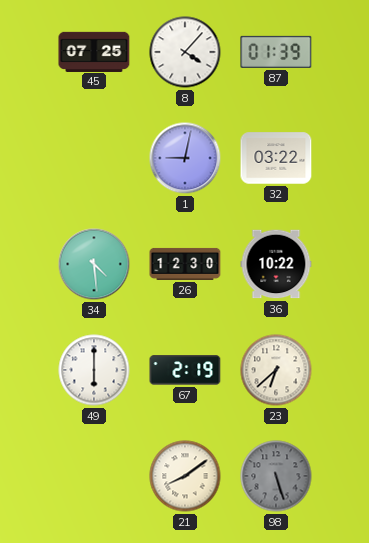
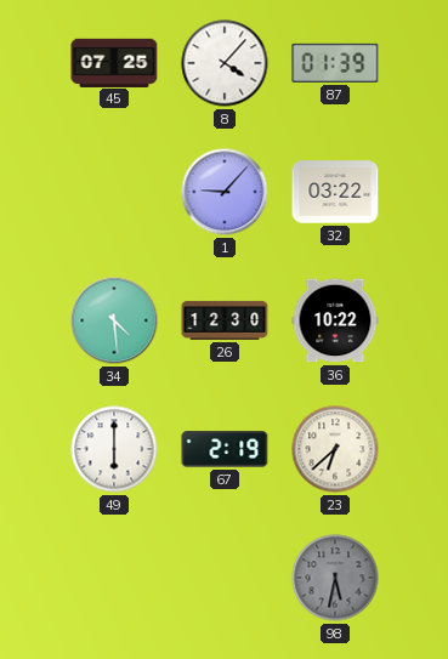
1: 9:02 -> 9:07
21: 8:09 -> none
98: 5:27 -> 5:32
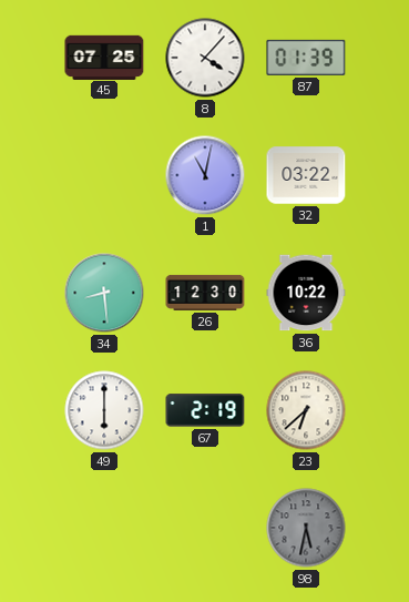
1: 9:07 -> 11:02
34: 4:29 -> 8:29
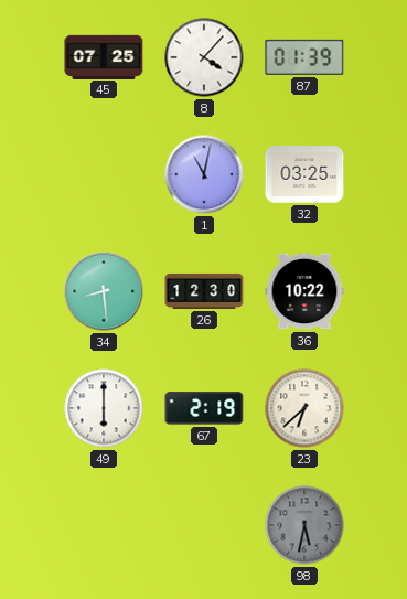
32: 03:22 -> 03:25
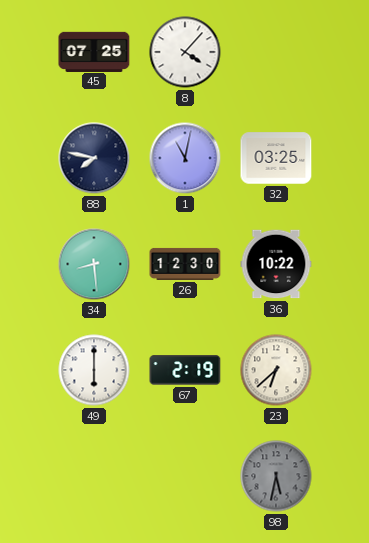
87: 01:39 -> none
88: none -> 7:47
